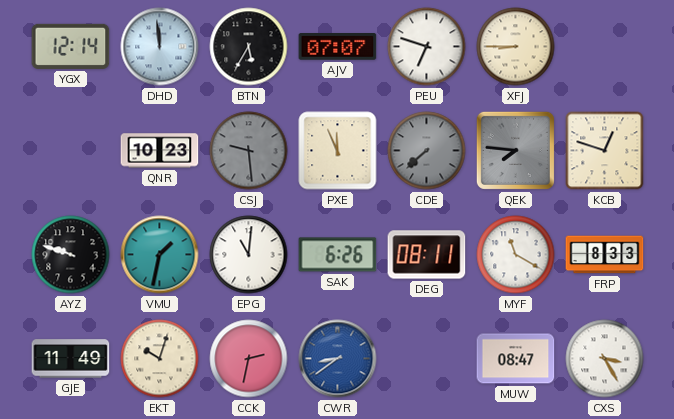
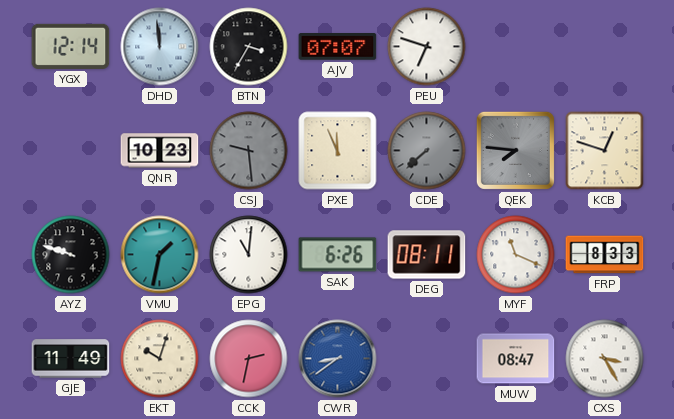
BTN: 5:35 -> 3:35
XFJ: 8:45 -> none
MYF: 11:20 -> 11:19
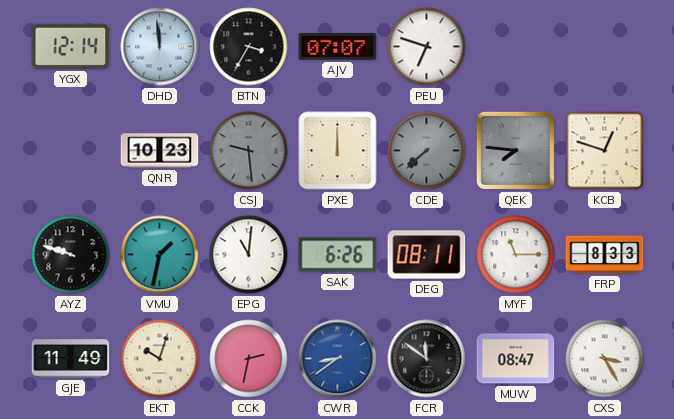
PXE: 11:56 -> 12:00
MYF: 11:19 -> 11:15
FCR: none -> 11:51
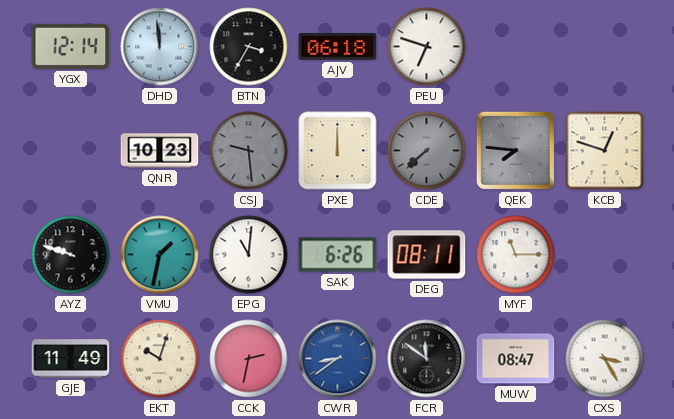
AJV: 07:07 -> 06:18
FRP: 8:33 -> none
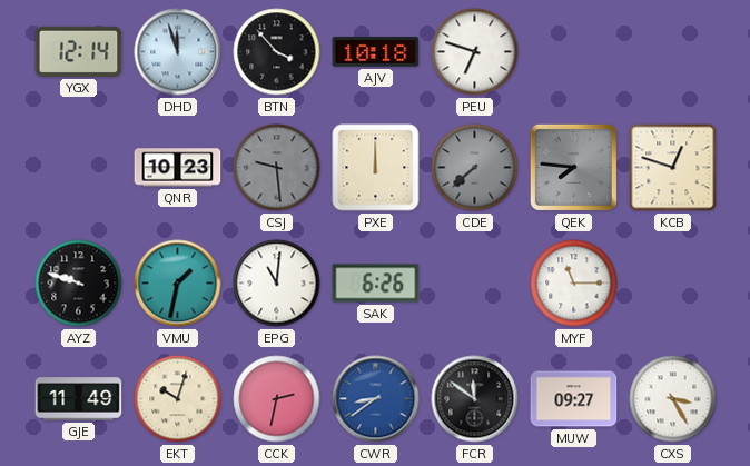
DHD: 11:59 -> 11:57
BTN: 3:35 -> 3:53
AJV: 06:18 -> 10:18
DEG: 08:11 -> none
MUW: 08:47 -> 09:27
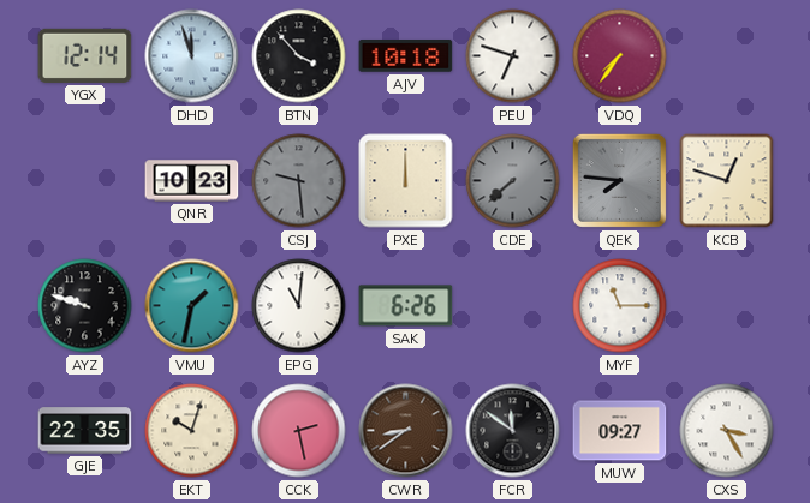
VDQ: none -> 7:36
GJE: 11:49 -> 22:35
CCK: 2:32 -> 2:28
CWR dial: blue -> brown
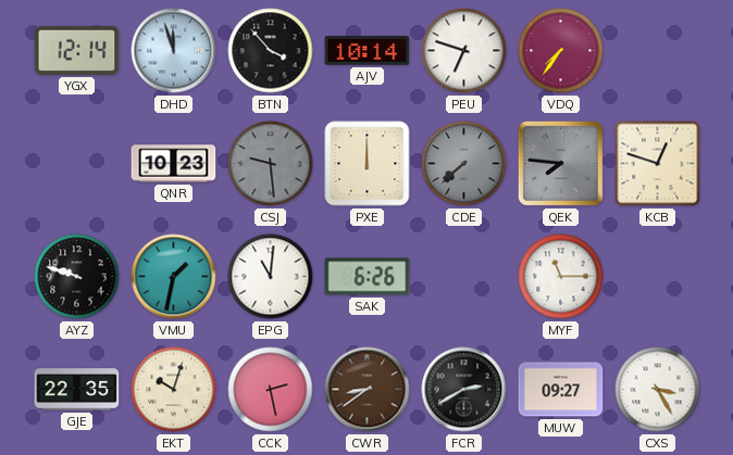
AJV: 10:18 -> 10:14
FCR: 11:51 -> 2:40
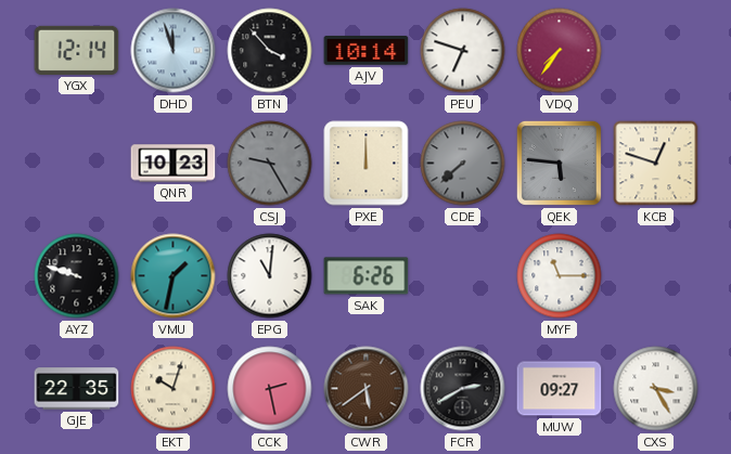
CSJ: 9:29 -> 9:25
QEK: 7:46 -> 5:46
CWR: 8:39 -> 5:39
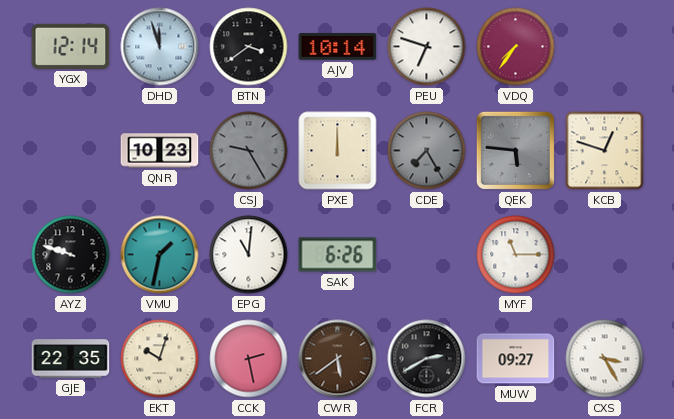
BTN: 3:53 -> 3:39
CDE: 7:38 -> 7:25
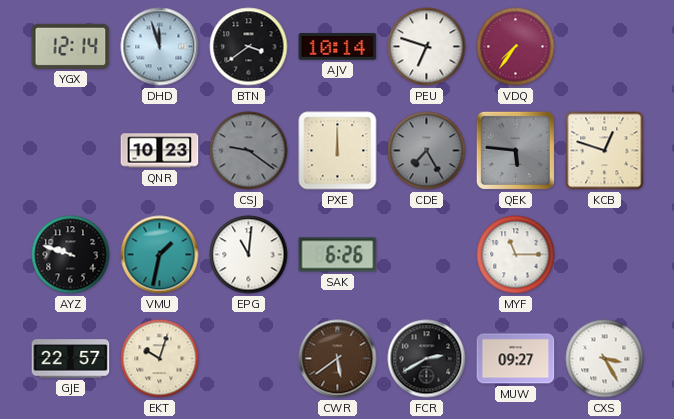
CSJ: 9:25 -> 9:21
GJE: 22:35 -> 22:57
CCK: 2:28 -> none
